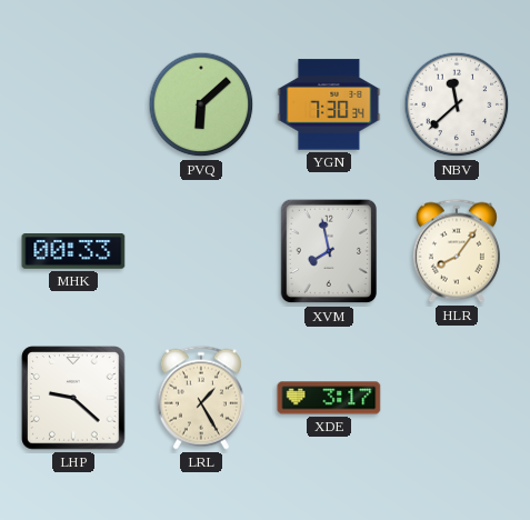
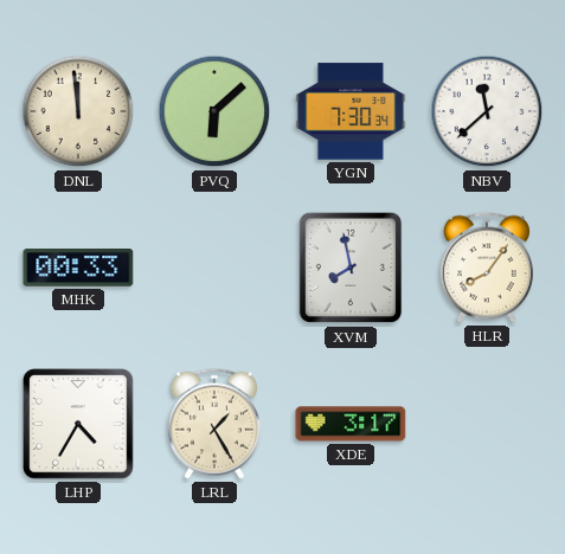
DNL: none -> 11:59
LHP: 9:22 -> 4:35
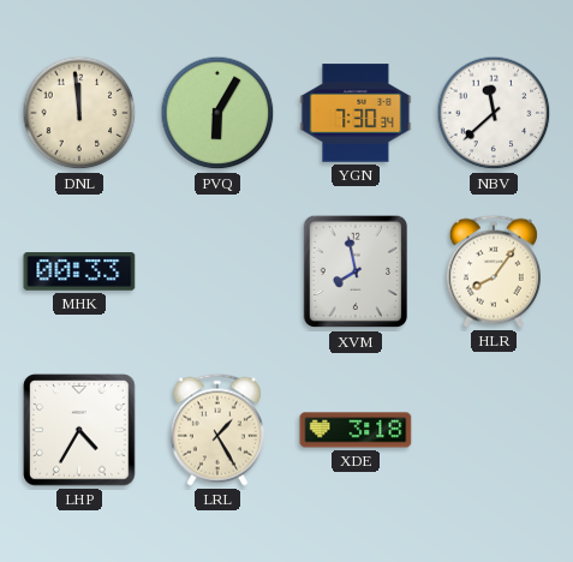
PVQ: 6:08 -> 6:05
XDE: 3:17 -> 3:18
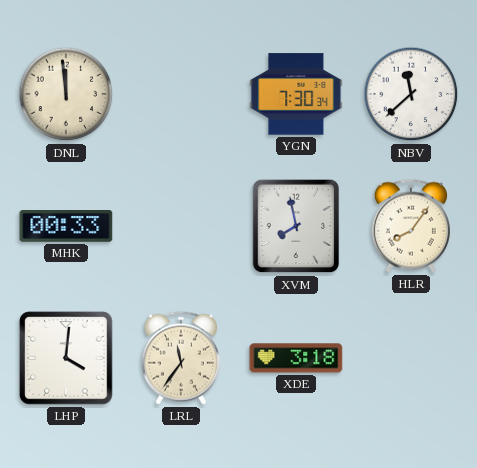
PVQ: 6:05 -> none
LHP: 4:35 -> 4:01
LRL: 1:25 -> 11:36
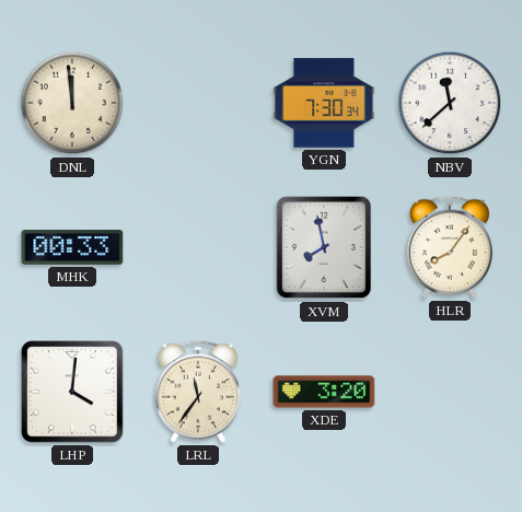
XDE: 3:18 -> 3:20
